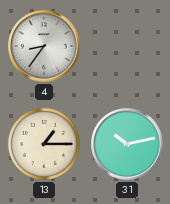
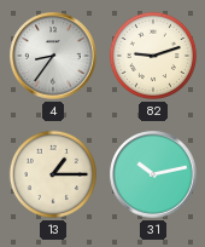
82: none -> 9:12
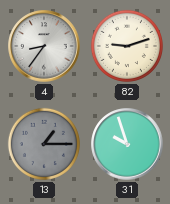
13 dial: cream -> grey
31: 10:13 -> 9:57
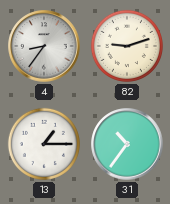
13 dial: grey -> white
31: 9:57 -> 10:36
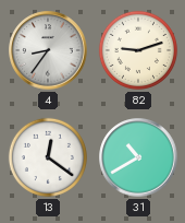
13: 1:15 -> 12:21
31: 10:36 -> 10:40
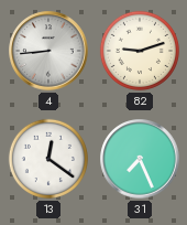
4: 8:36 -> 8:44
31: 10:40 -> 7:26
